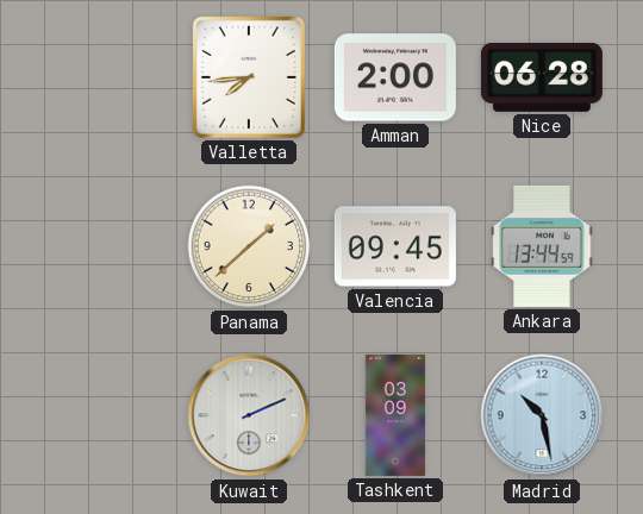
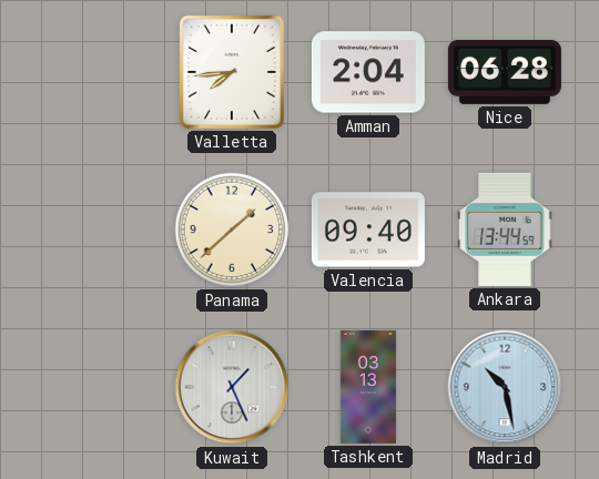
Amman: 2:00 -> 2:04
Valencia: 09:45 -> 09:40
Kuwait: 2:11 -> 1:26
Tashkent: 03:09 -> 03:13
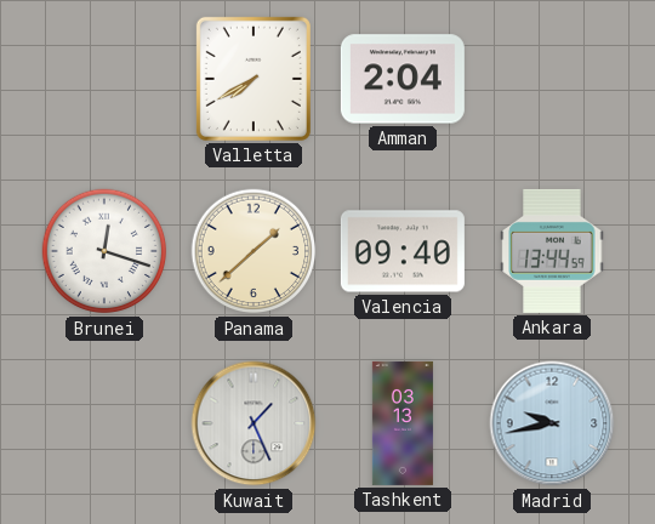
Valletta: 7:44 -> 7:40
Nice: 06:28 -> none
Brunei: none -> 12:18
Madrid: 10:28 -> 9:43
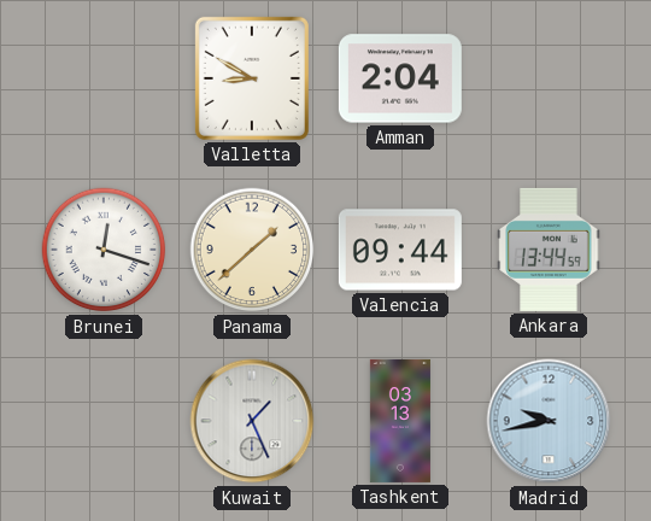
Valletta: 7:40 -> 8:50
Valencia: 09:40 -> 09:44
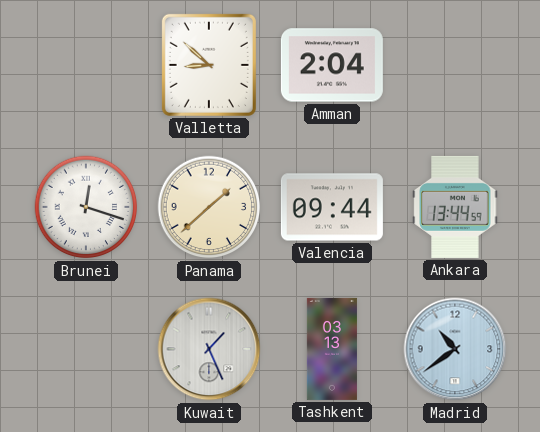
Valletta: 8:50 -> 8:52
Madrid: 9:43 -> 10:39
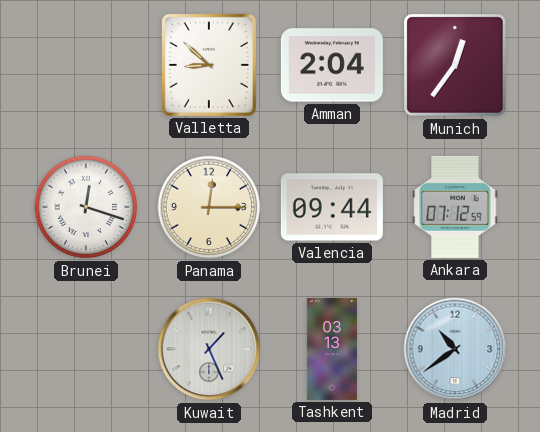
Munich: none -> 12:36
Panama: 1:38 -> 12:15
Ankara: 13:44 -> 07:12
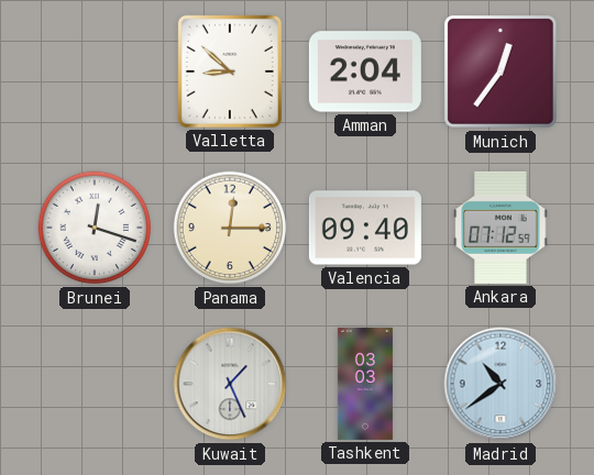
Valencia: 09:44 -> 09:40
Tashkent: 03:13 -> 03:03
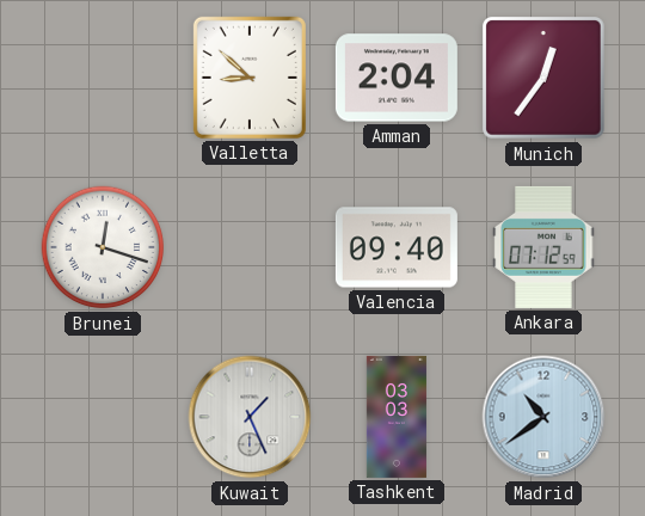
Panama: 12:15 -> none
